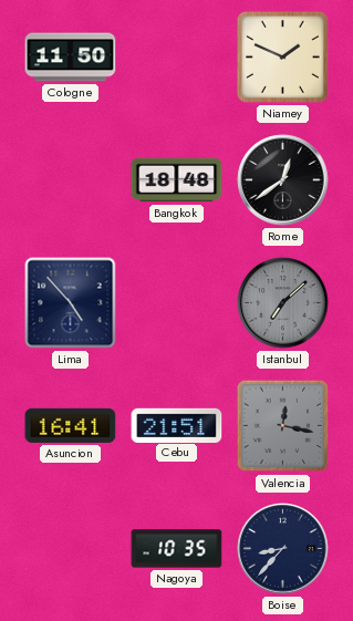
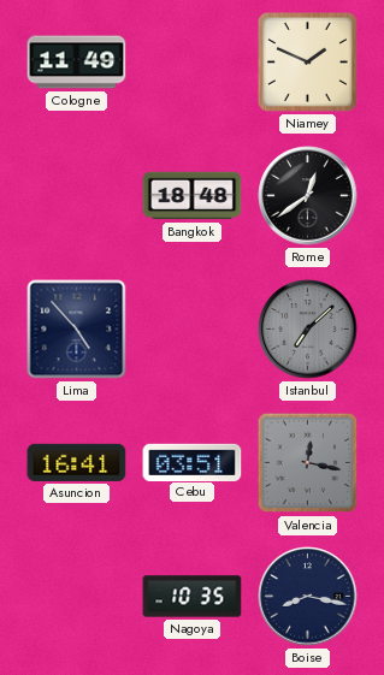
Cologne: 11:50 -> 11:49
Cebu: 21:51 -> 03:51
Boise: 8:37 -> 8:17
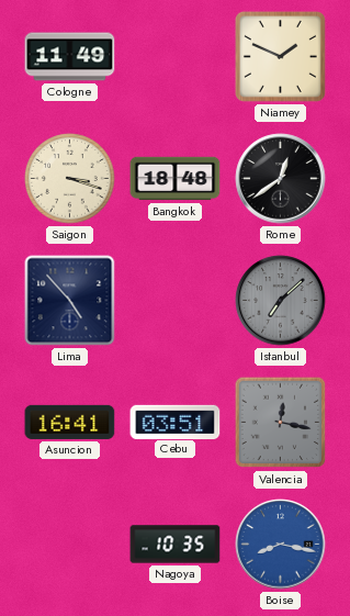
Saigon: none -> 3:18
Boise dial: navy -> blue
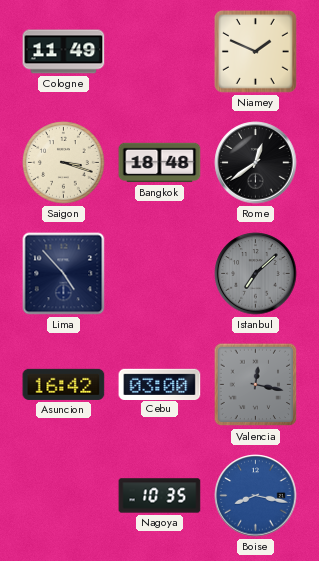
Asuncion: 16:41 -> 16:42
Cebu: 03:51 -> 03:00
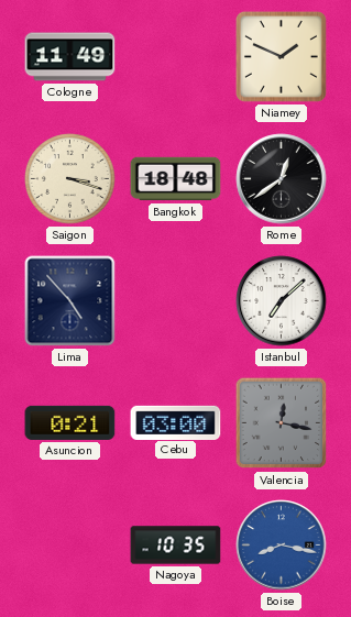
Istanbul dial: grey -> white
Asuncion: 16:42 -> 0:21
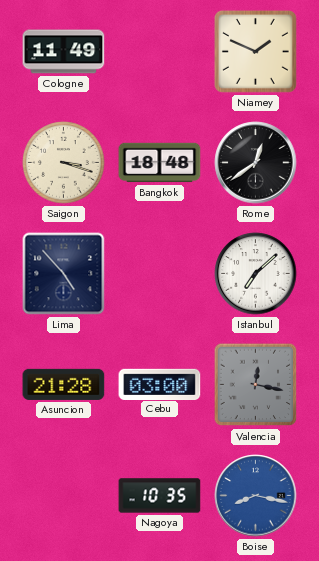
Asuncion: 0:21 -> 21:28
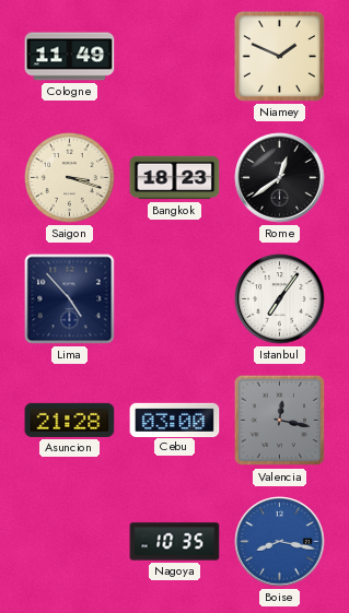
Bangkok: 18:48 -> 18:23
Istanbul: 7:08 -> 7:06
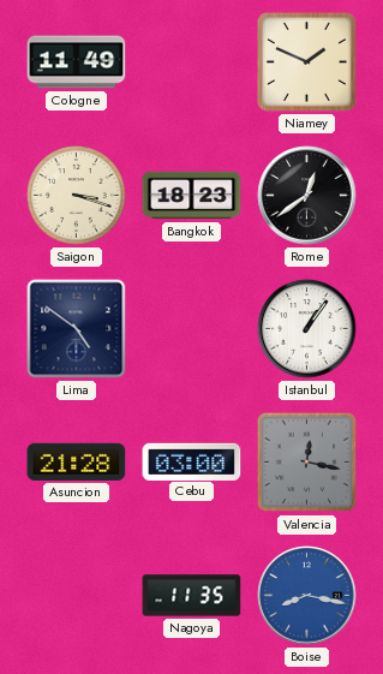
Lima: 4:53 -> 4:51
Istanbul: 7:06 -> 1:06
Nagoya: 10:35 -> 11:35
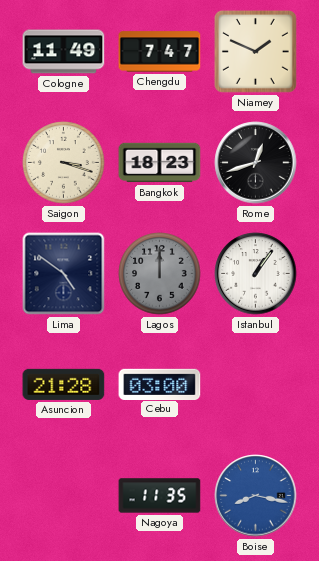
Chengdu: none -> 7:47
Rome: 12:39 -> 12:42
Lagos: none -> 12:00
Valencia: 12:17 -> none
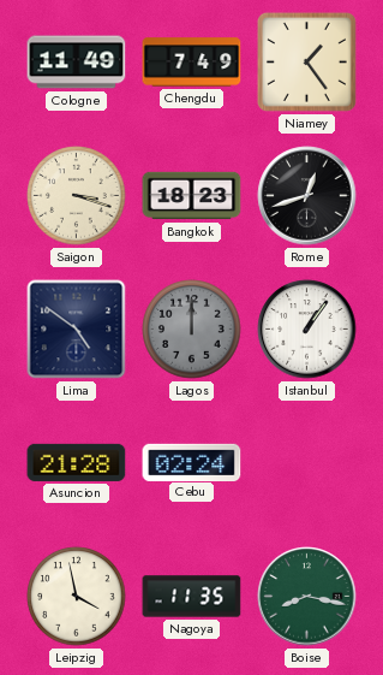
Chengdu: 7:47 -> 7:49
Niamey: 1:49 -> 1:24
Cebu: 03:00 -> 02:24
Leipzig: none -> 3:58
Boise dial: blue -> green
